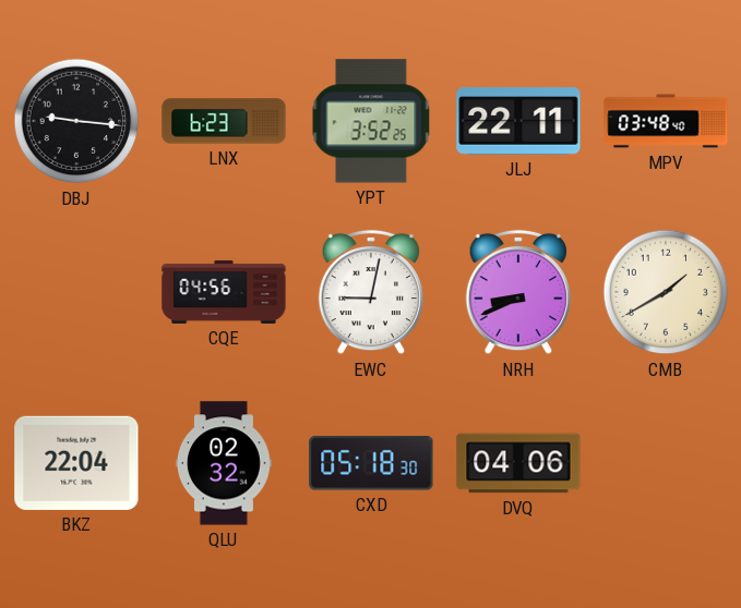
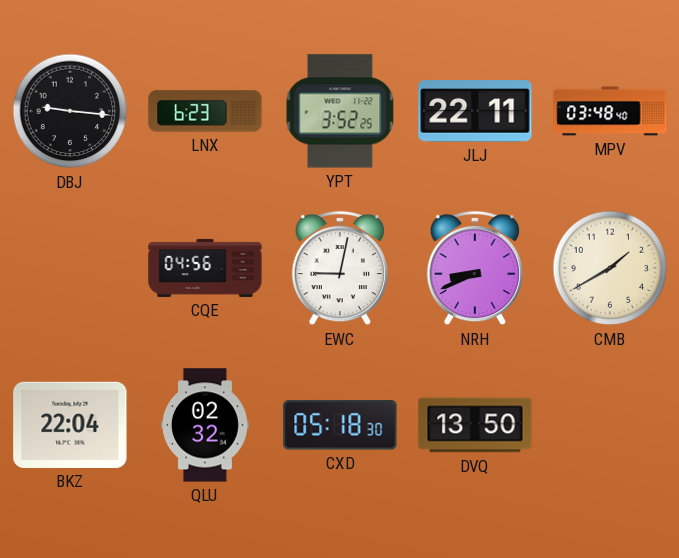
DVQ: 04:06 -> 13:50
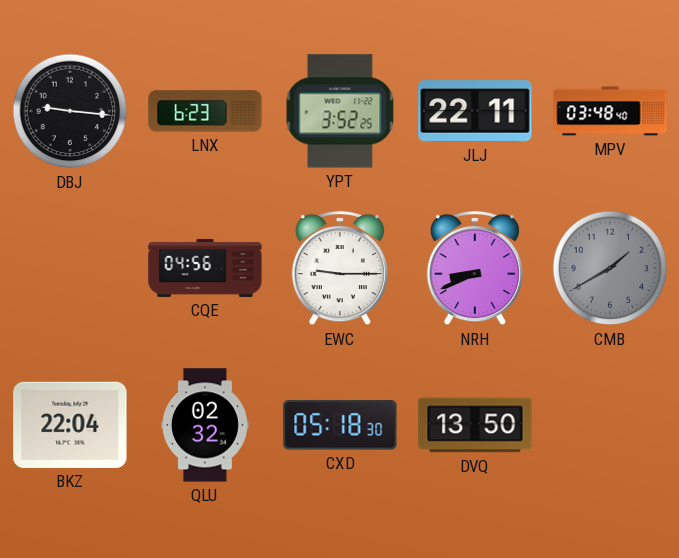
EWC: 9:02 -> 9:15
CMB dial: cream -> grey
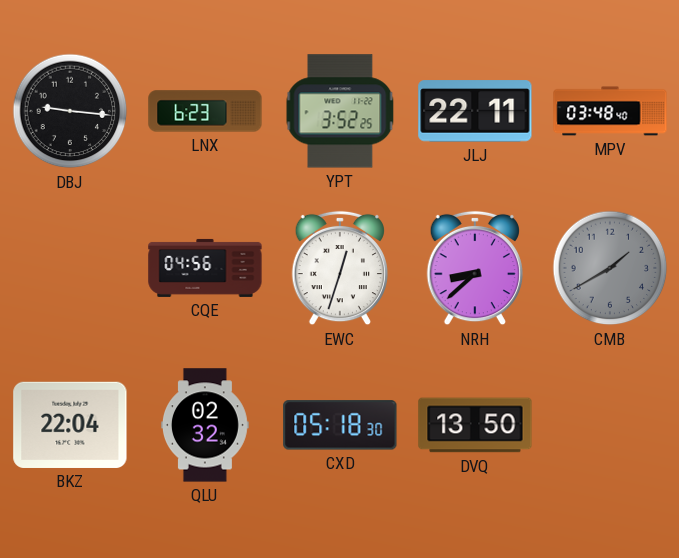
EWC: 9:15 -> 12:33
NRH: 8:41 -> 8:38
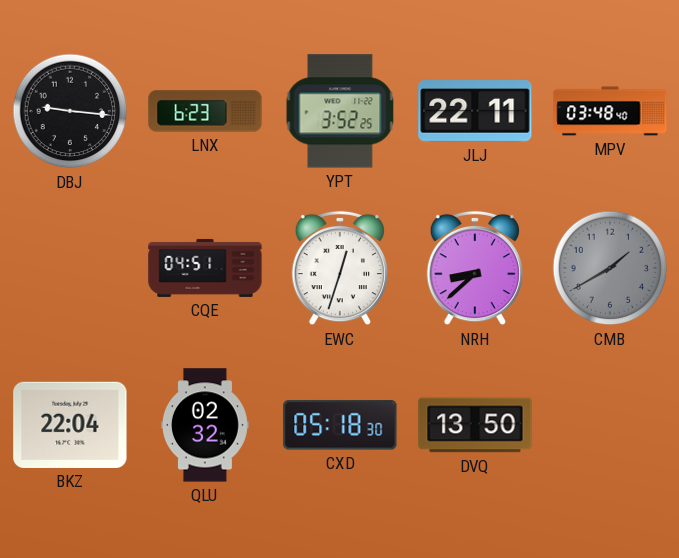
CQE: 04:56 -> 04:51
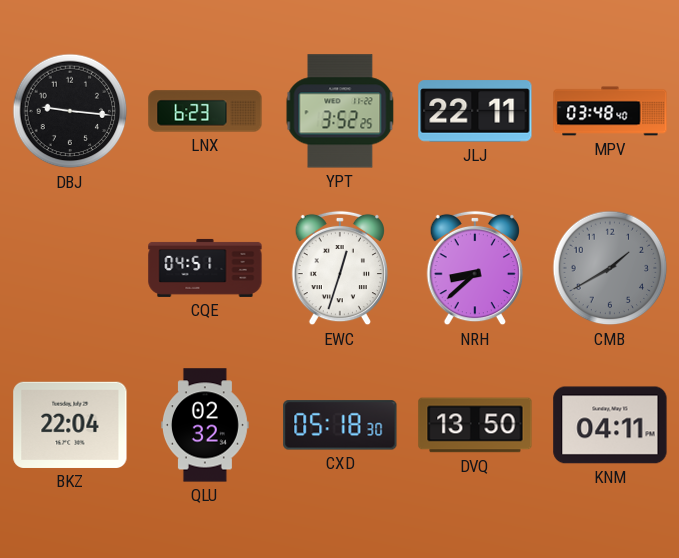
KNM: none -> 04:11
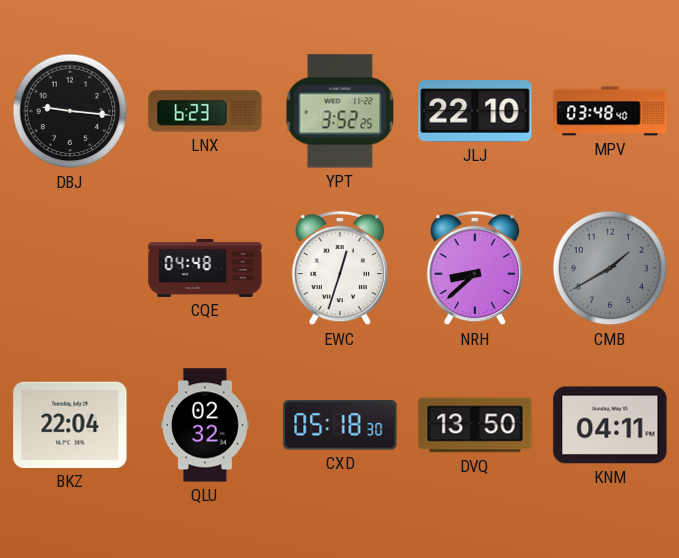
JLJ: 22:11 -> 22:10
CQE: 04:51 -> 04:48
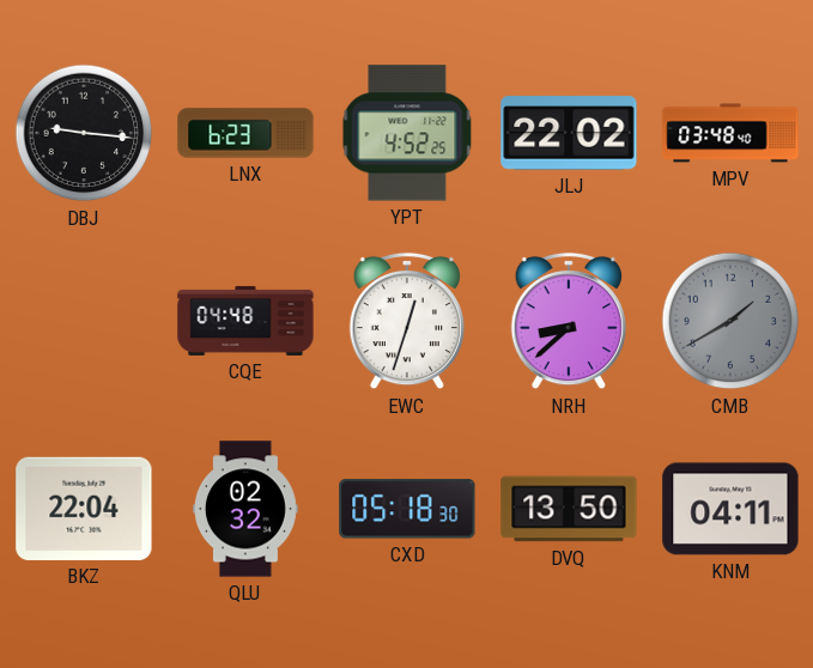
YPT: 3:52 -> 4:52
JLJ: 22:10 -> 22:02
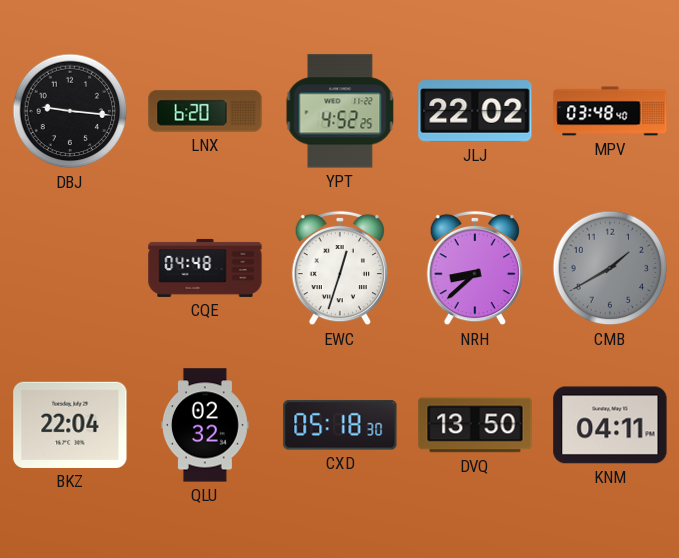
LNX: 6:23 -> 6:20
